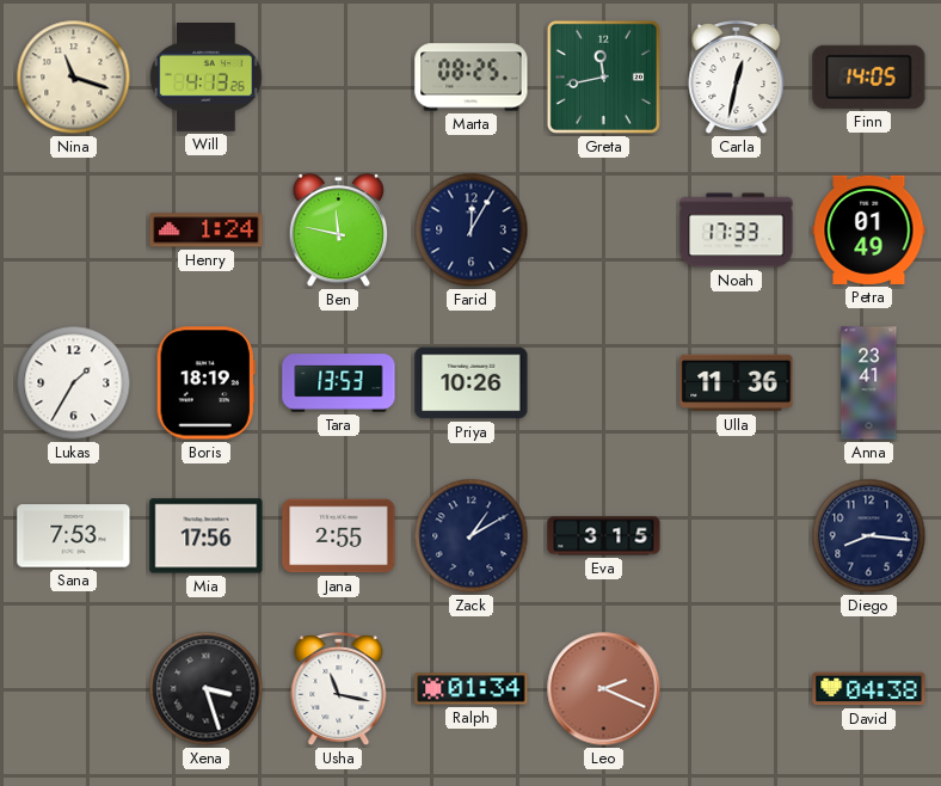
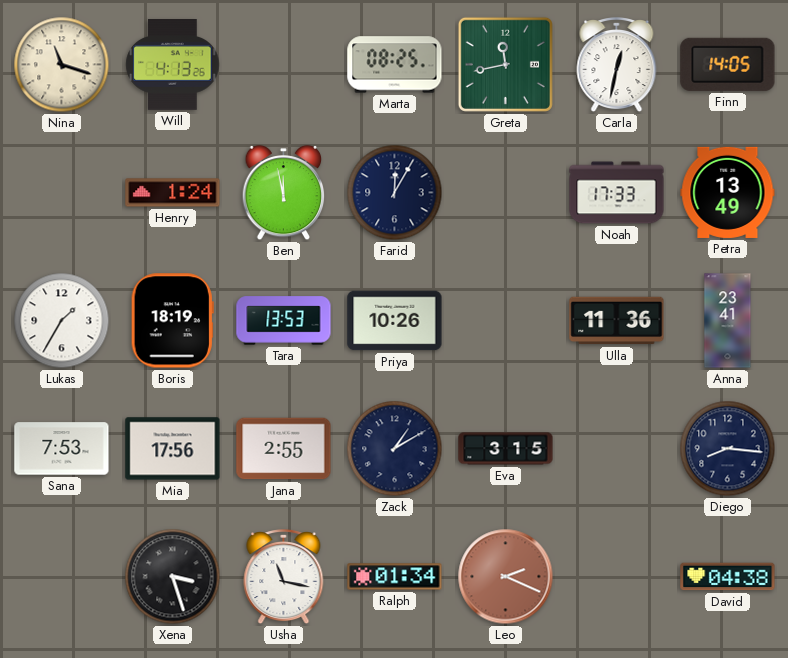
Ben: 11:47 -> 11:58
Petra: 01:49 -> 13:49
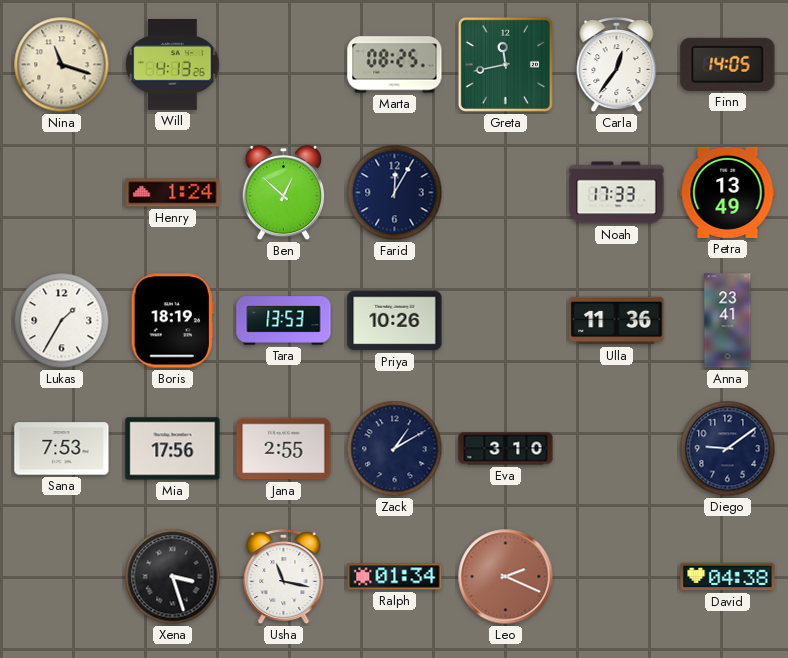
Carla: 12:32 -> 12:36
Ben: 11:58 -> 12:52
Eva: 3:15 -> 3:10
Diego: 8:16 -> 9:09
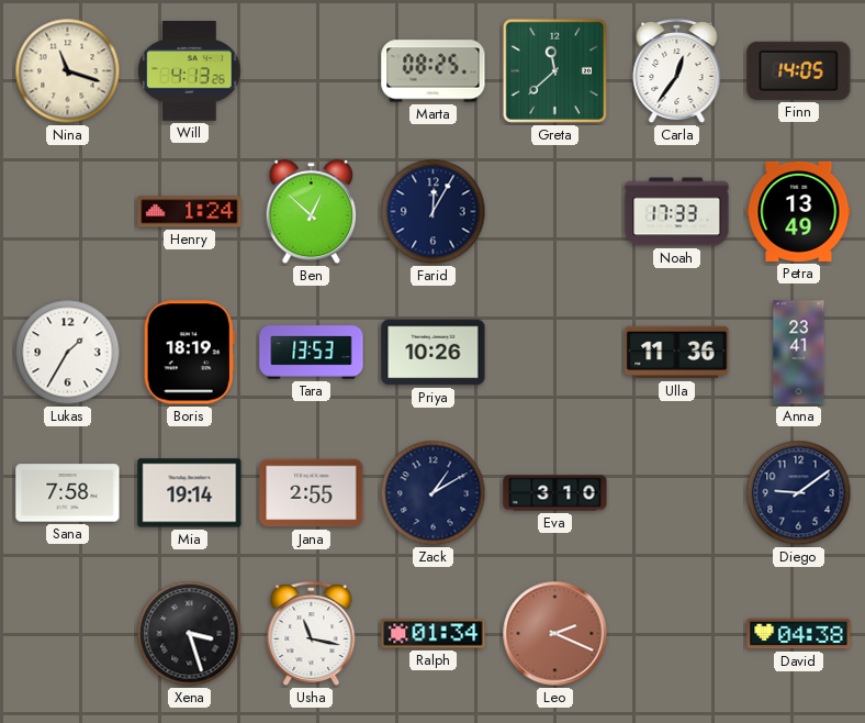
Greta: 11:43 -> 11:38
Sana: 7:53 -> 7:58
Mia: 17:56 -> 19:14
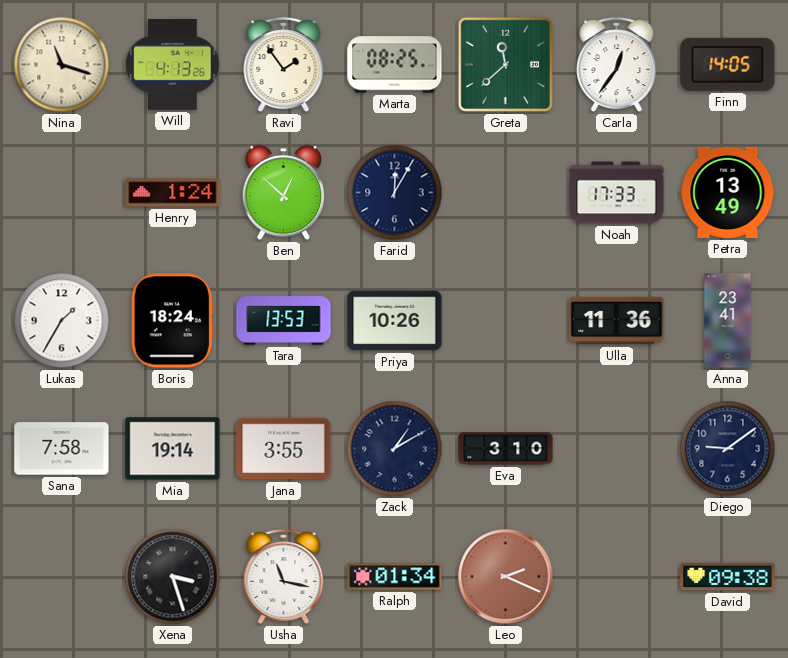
Ravi: none -> 1:54
Boris: 18:19 -> 18:24
Jana: 2:55 -> 3:55
David: 04:38 -> 09:38
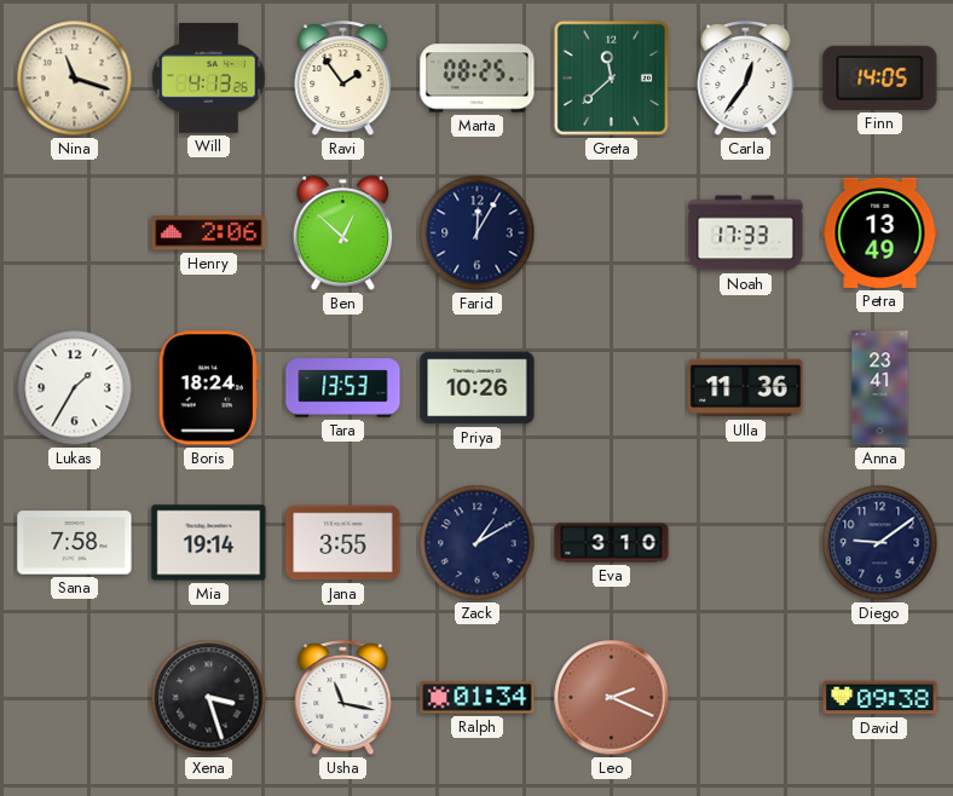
Henry: 1:24 -> 2:06
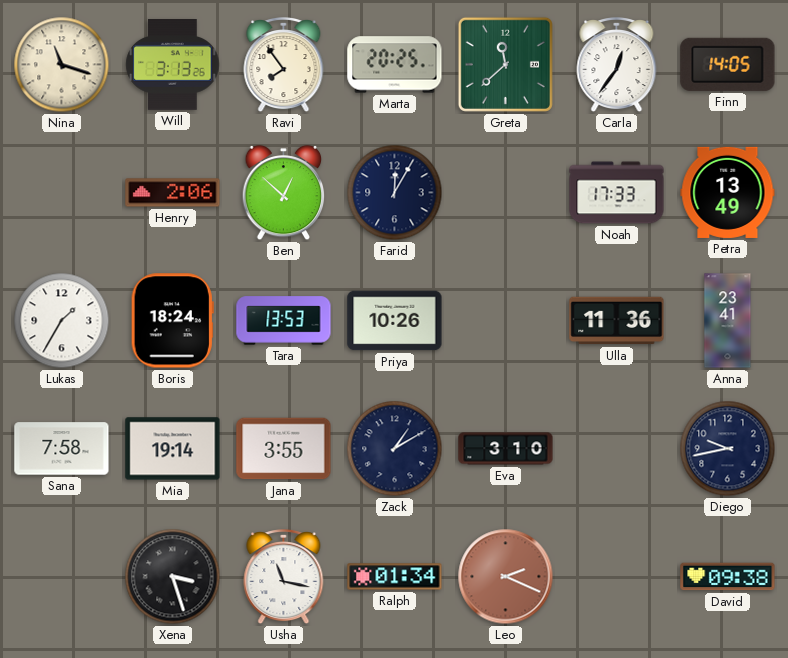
Will: 4:13 -> 3:13
Ravi: 1:54 -> 7:54
Marta: 08:25 -> 20:25
Diego: 9:09 -> 9:43
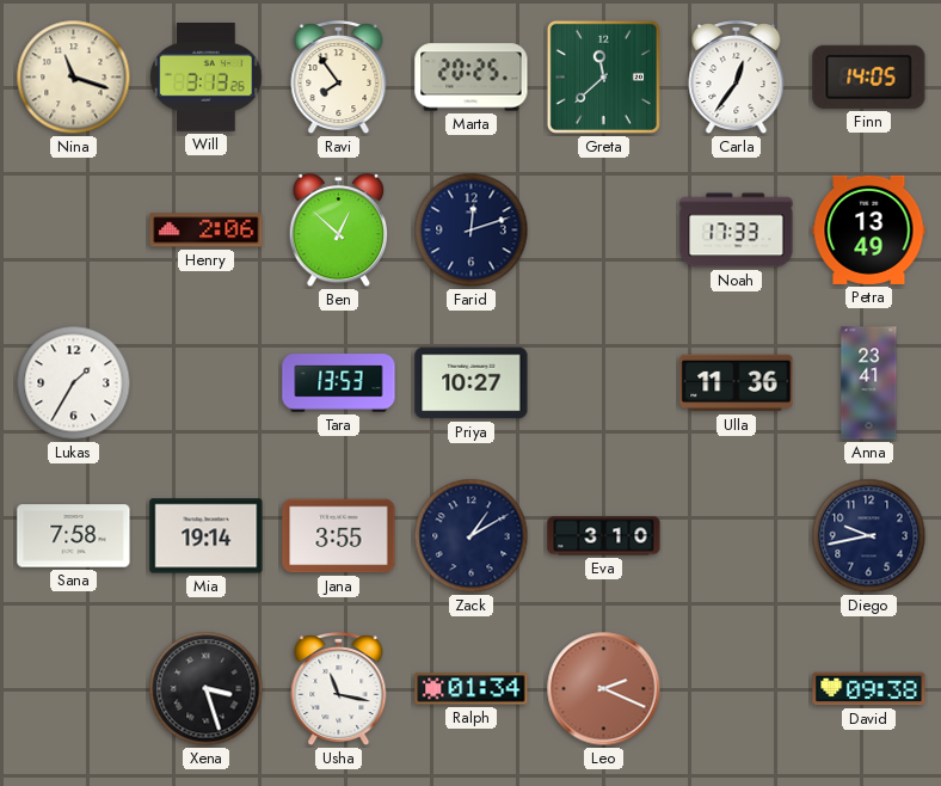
Farid: 12:05 -> 12:12
Boris: 18:24 -> none
Priya: 10:26 -> 10:27
